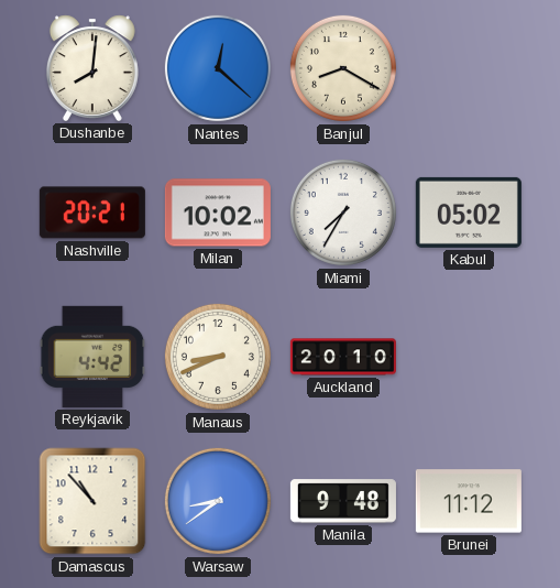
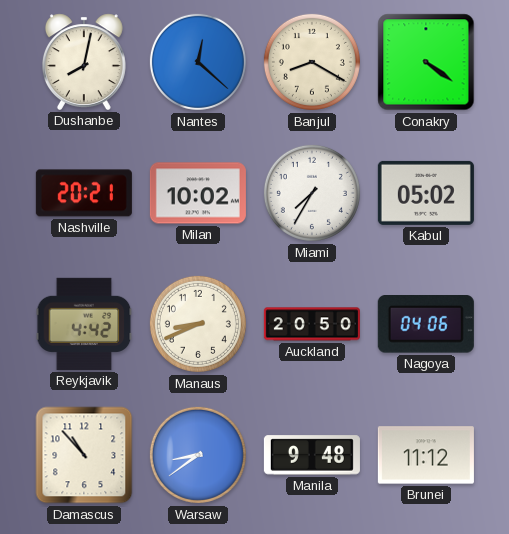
Dushanbe: 8:01 -> 8:02
Conakry: none -> 4:21
Auckland: 20:10 -> 20:50
Nagoya: none -> 04:06
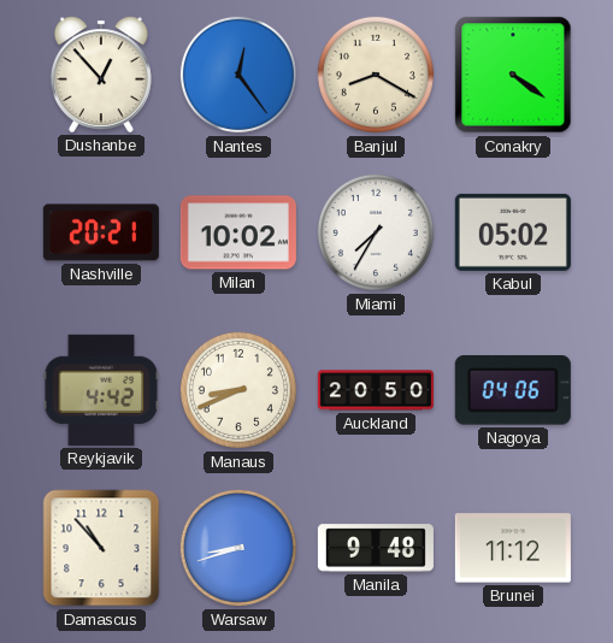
Dushanbe: 8:02 -> 12:53
Nantes: 12:22 -> 12:24
Warsaw: 8:39 -> 8:42
